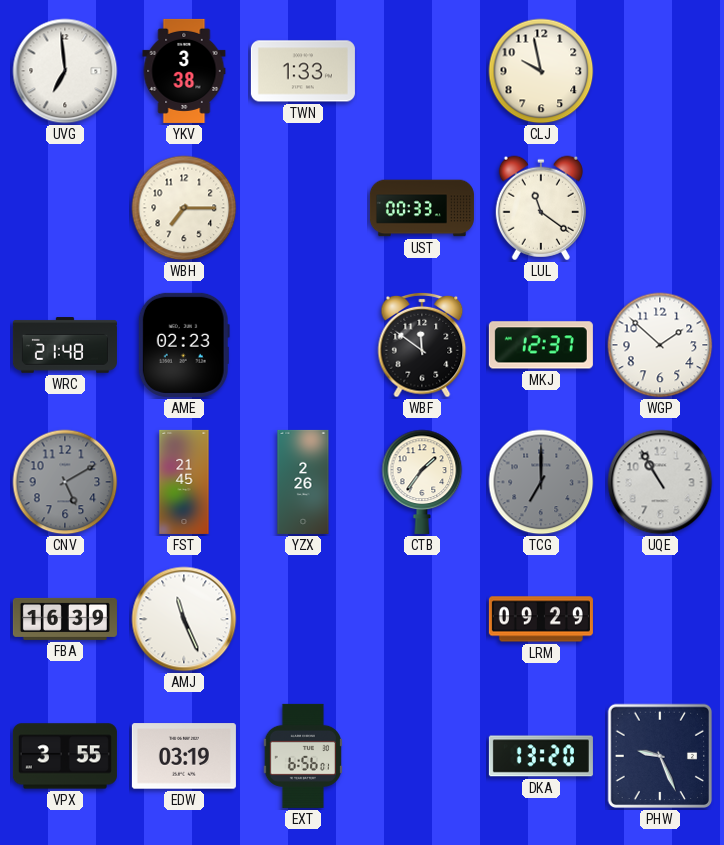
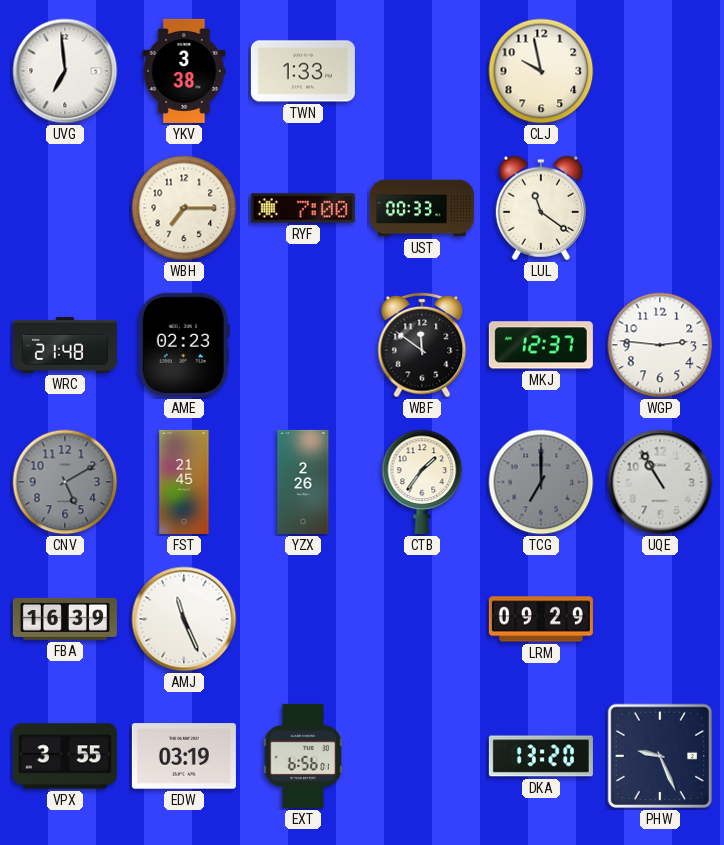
RYF: none -> 7:00
WGP: 1:52 -> 2:46
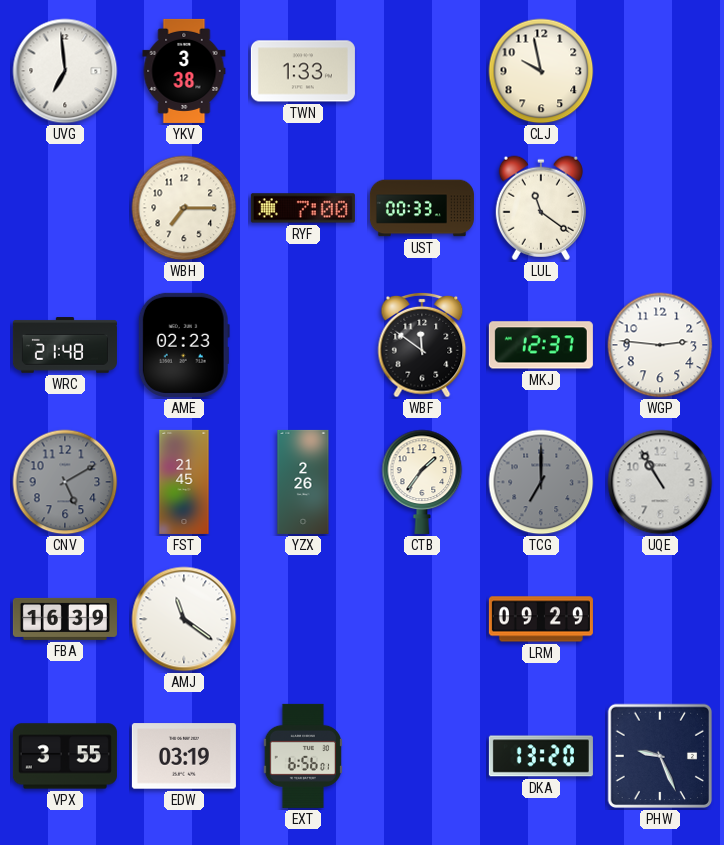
AMJ: 11:26 -> 11:21
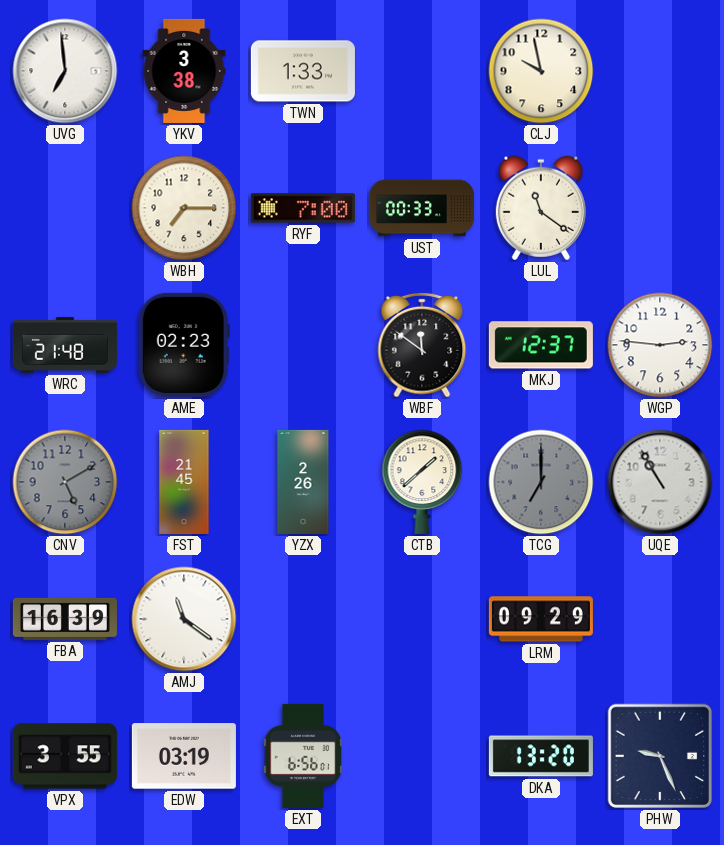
CTB: 1:36 -> 1:38
